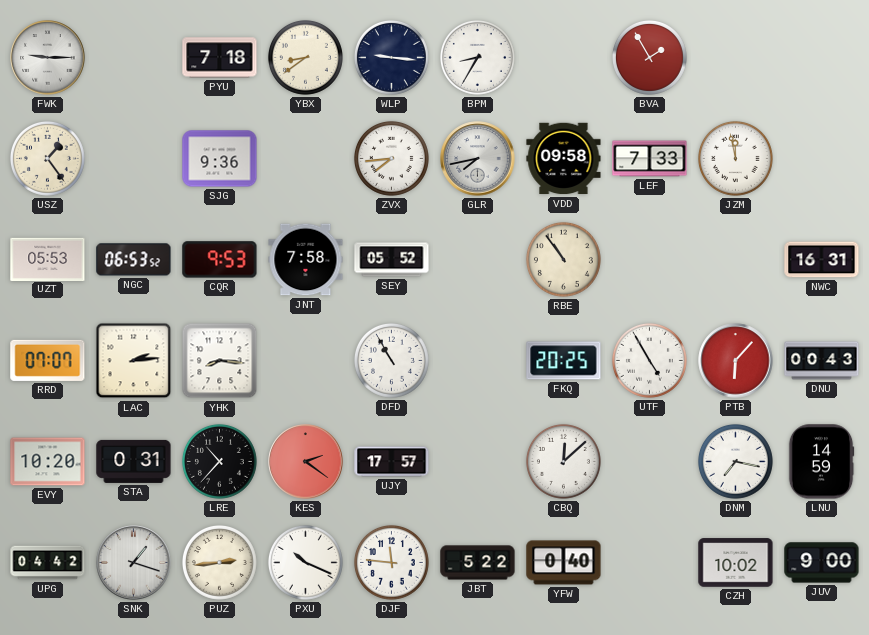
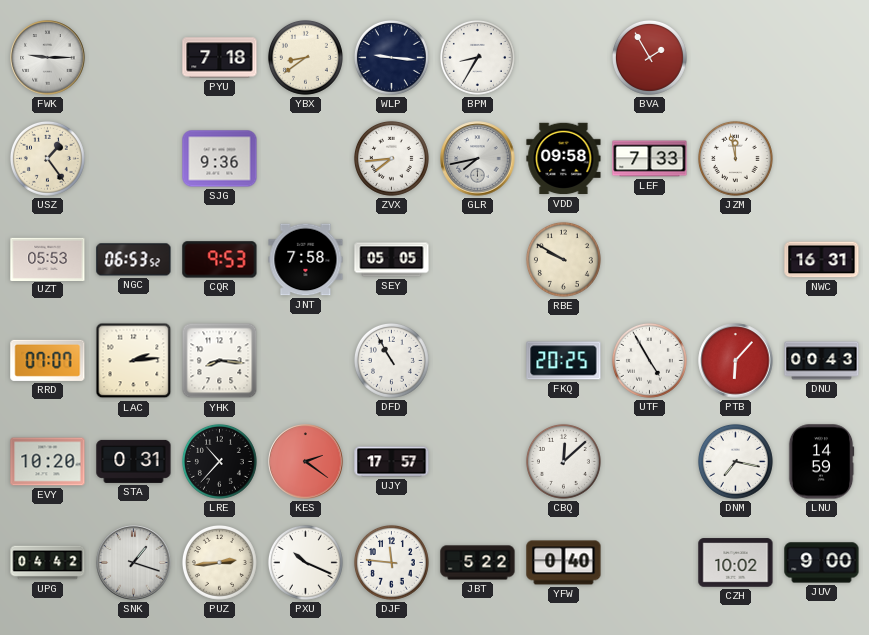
SEY: 05:52 -> 05:05
RBE: 10:54 -> 9:50
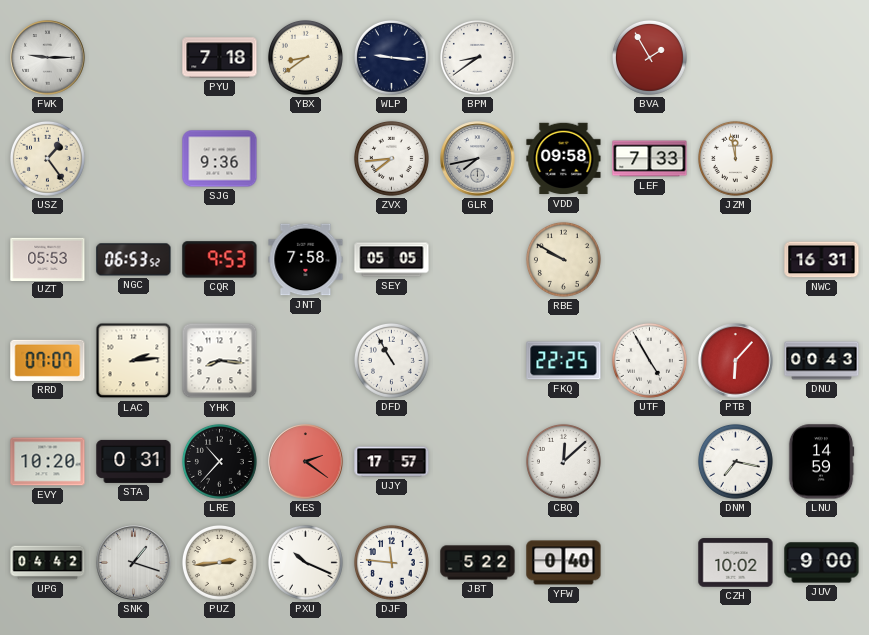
BPM: 8:35 -> 8:39
FKQ: 20:25 -> 22:25
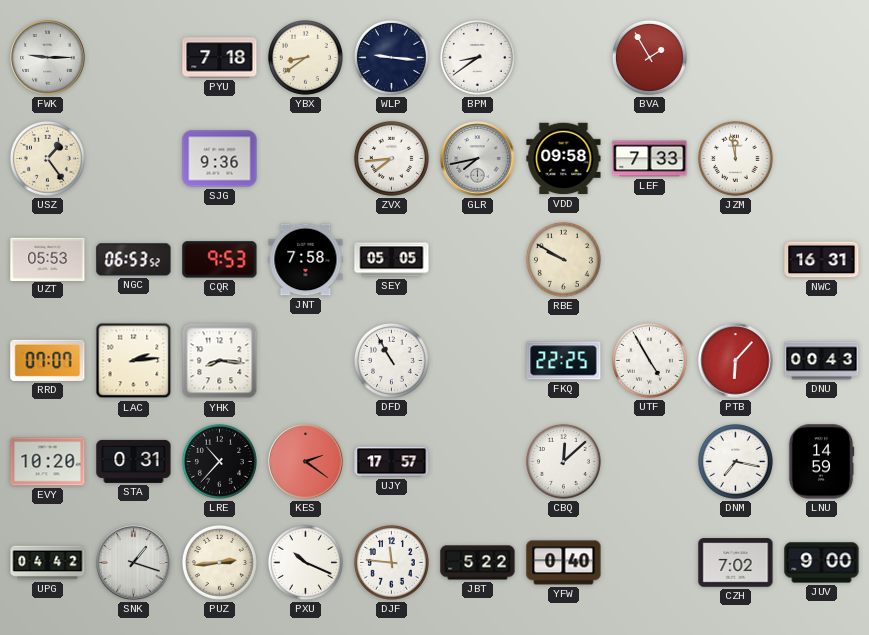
CZH: 10:02 -> 7:02
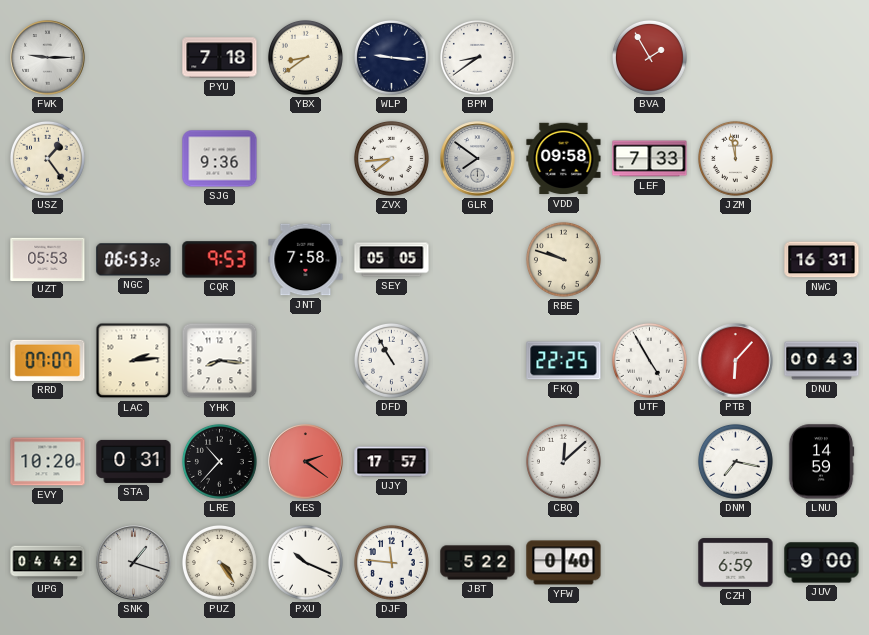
GLR: 7:43 -> 7:51
RBE: 9:50 -> 9:48
PUZ: 2:44 -> 4:24
CZH: 7:02 -> 6:59
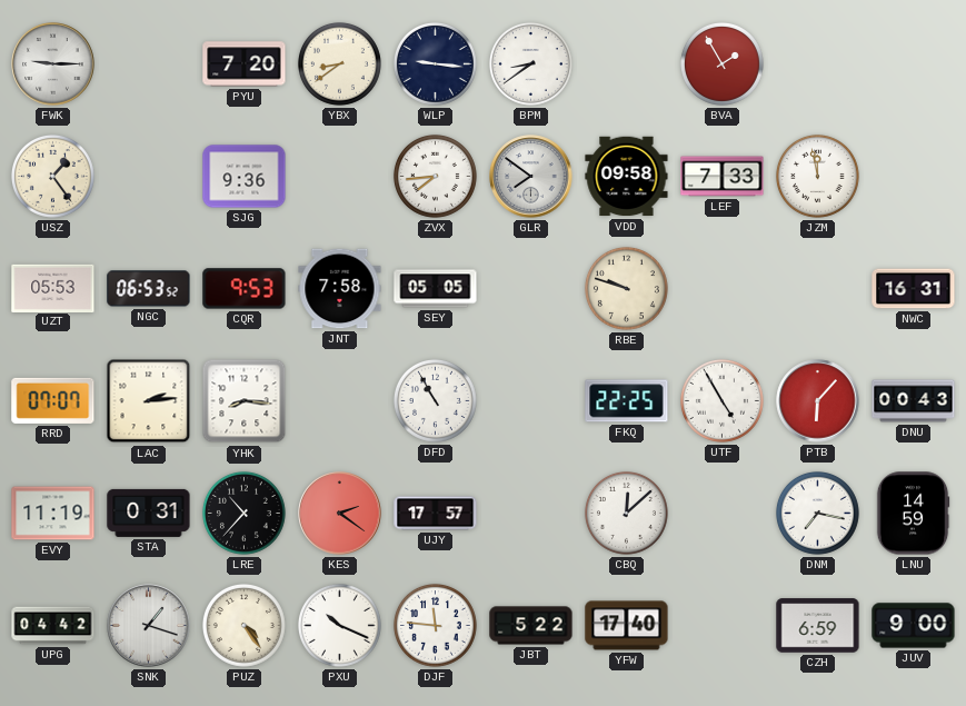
PYU: 7:18 -> 7:20
EVY: 10:20 -> 11:19
YFW: 0:40 -> 17:40
